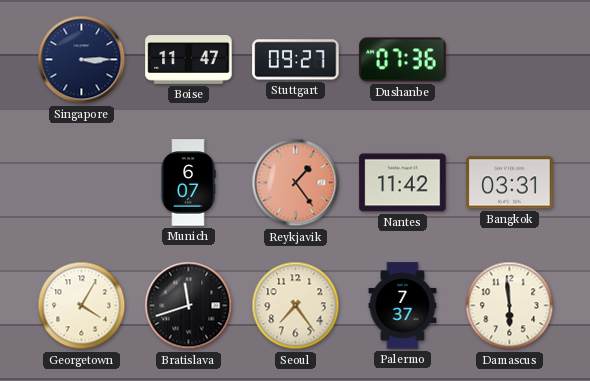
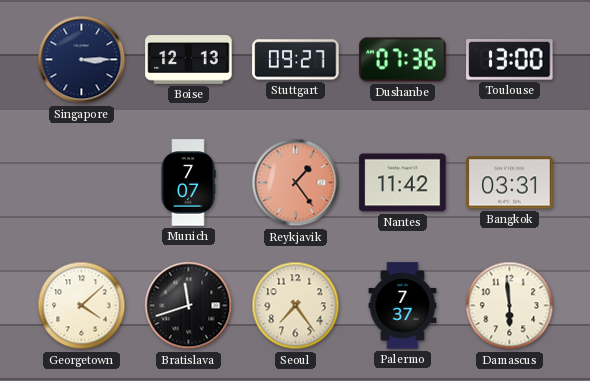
Boise: 11:47 -> 12:13
Toulouse: none -> 13:00
Munich: 6:07 -> 7:07
Georgetown: 4:05 -> 4:08
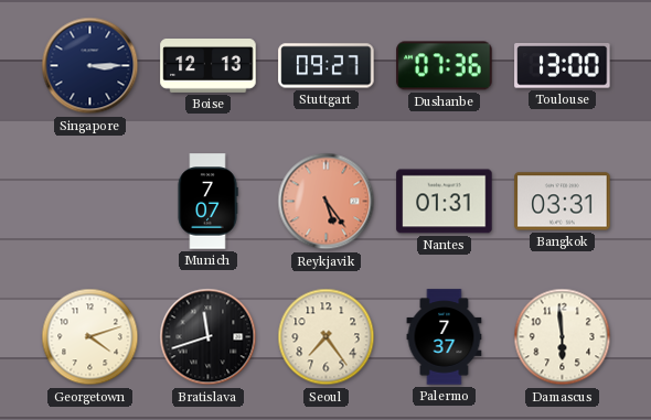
Reykjavik: 1:24 -> 5:24
Nantes: 11:42 -> 01:31
Georgetown: 4:08 -> 4:12
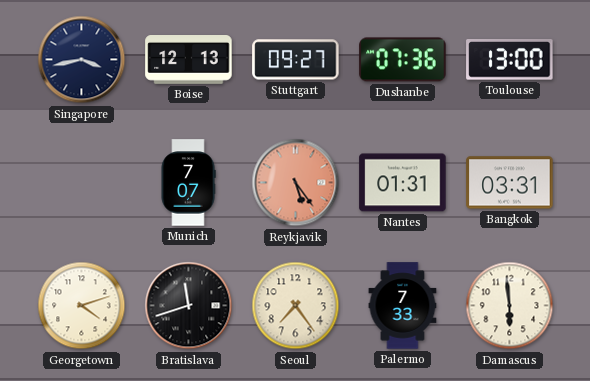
Singapore: 3:15 -> 3:43
Palermo: 7:37 -> 7:33
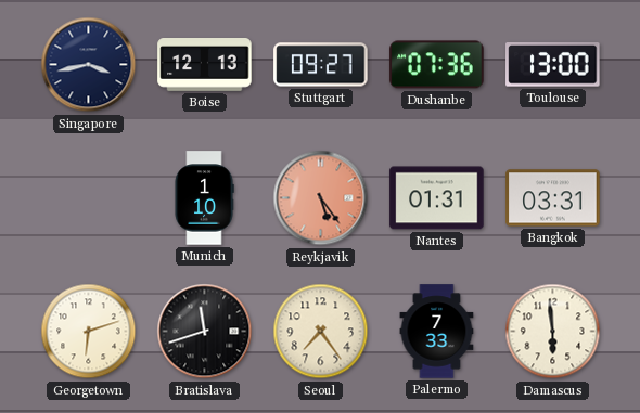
Munich: 7:07 -> 1:10
Georgetown: 4:12 -> 6:12
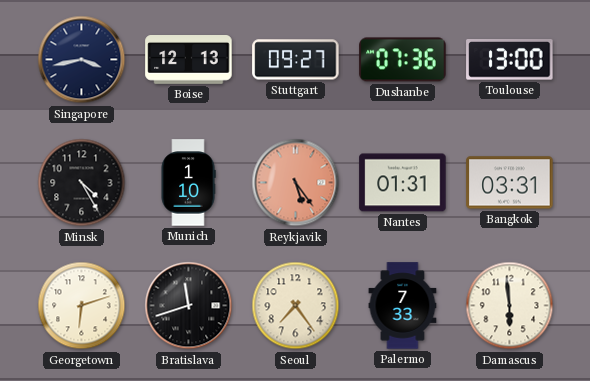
Minsk: none -> 4:25
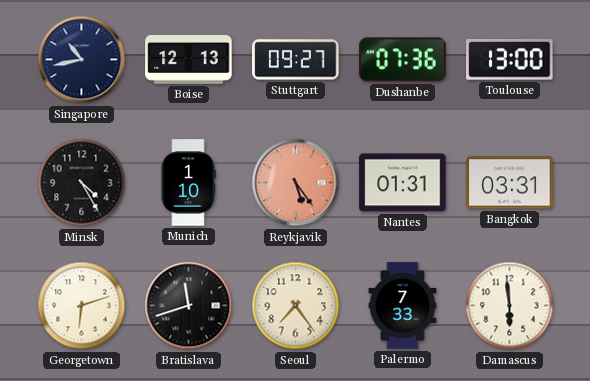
Singapore: 3:43 -> 10:43
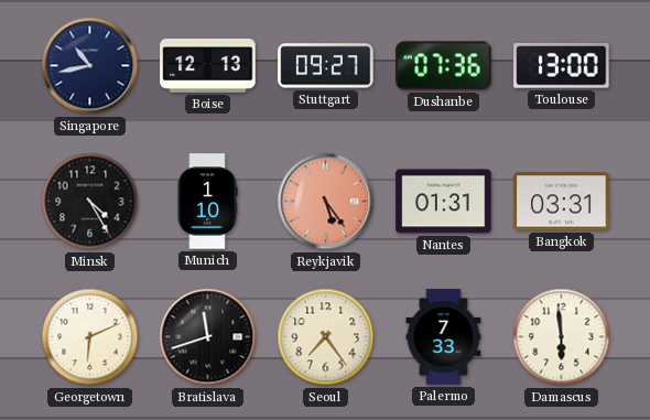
Georgetown: 6:12 -> 6:11
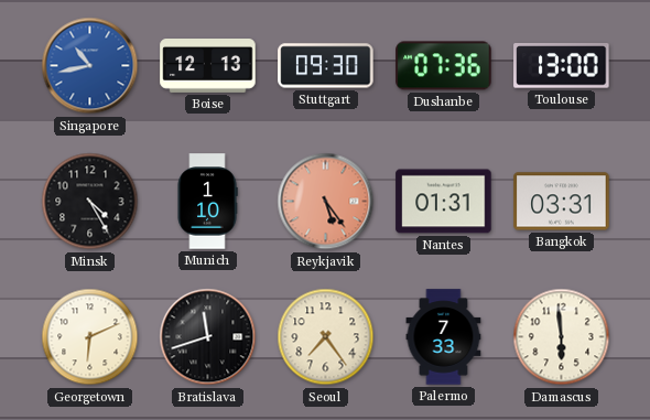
Singapore dial: navy -> blue
Stuttgart: 09:27 -> 09:30
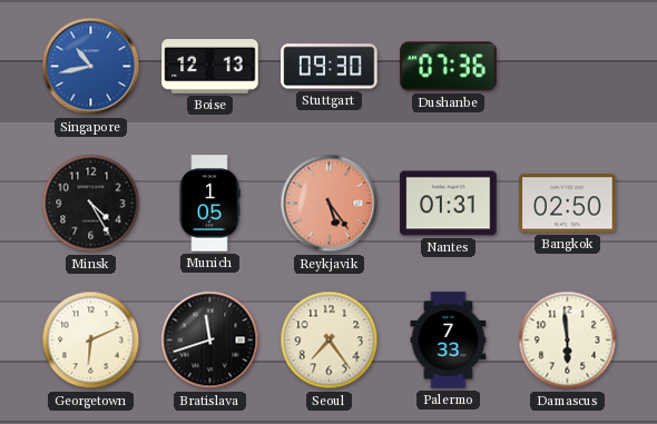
Toulouse: 13:00 -> none
Munich: 1:10 -> 1:05
Bangkok: 03:31 -> 02:50
